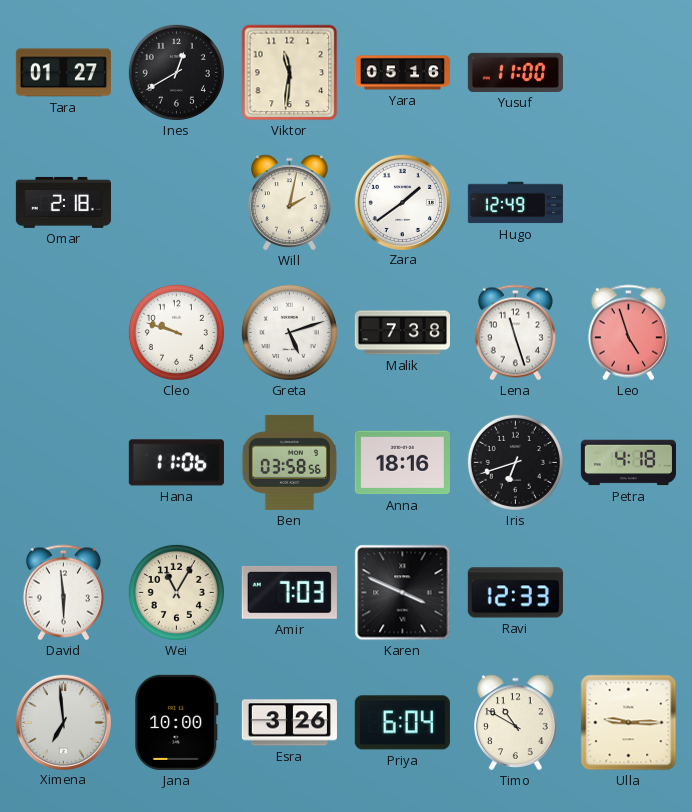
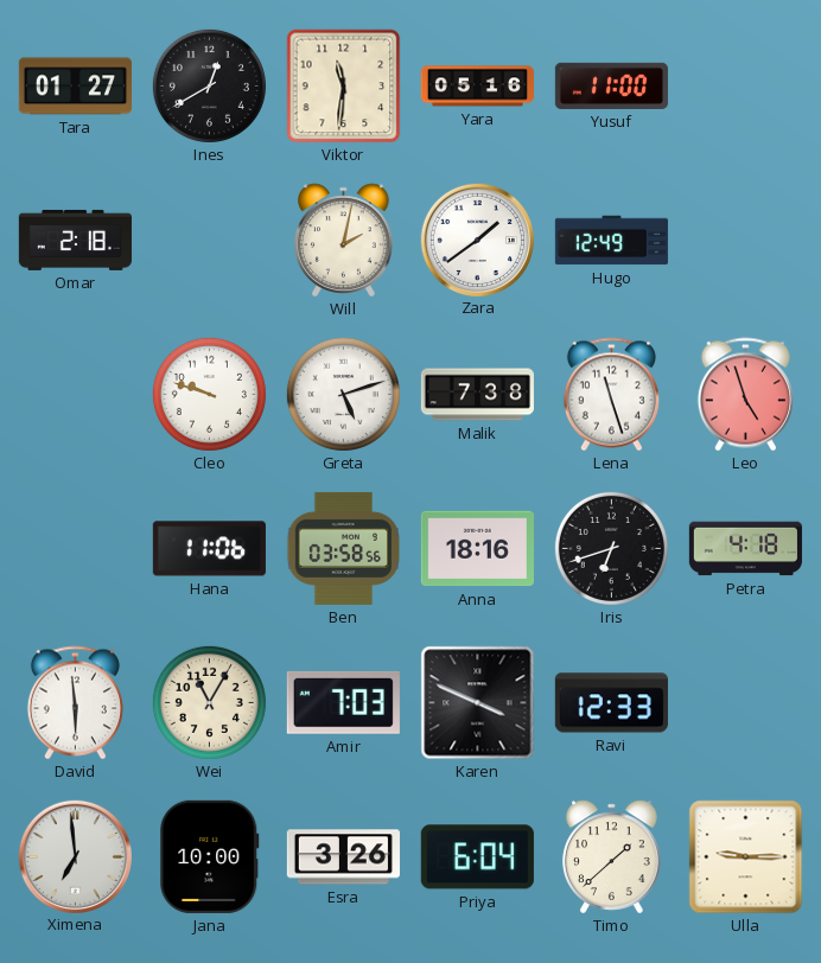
Timo: 10:50 -> 1:38
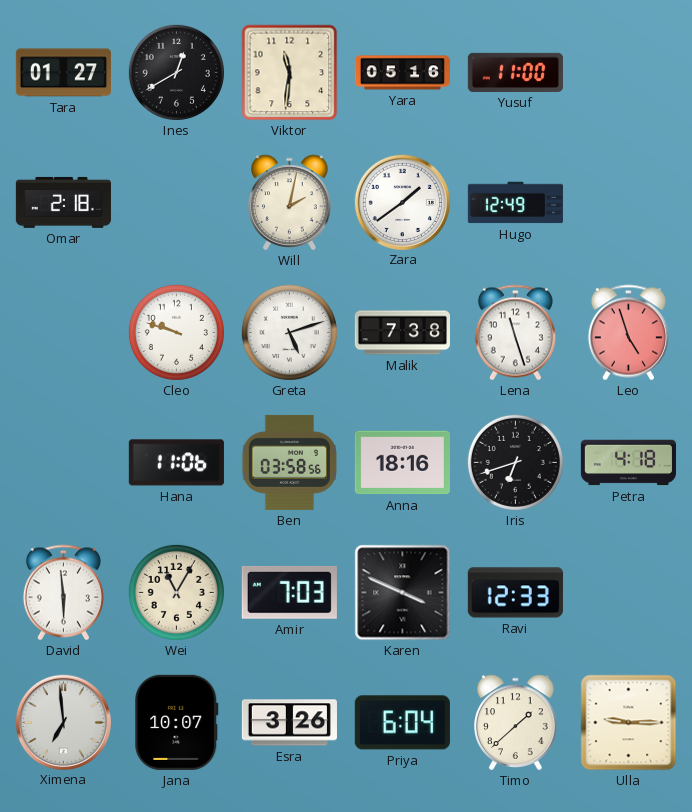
Jana: 10:00 -> 10:07
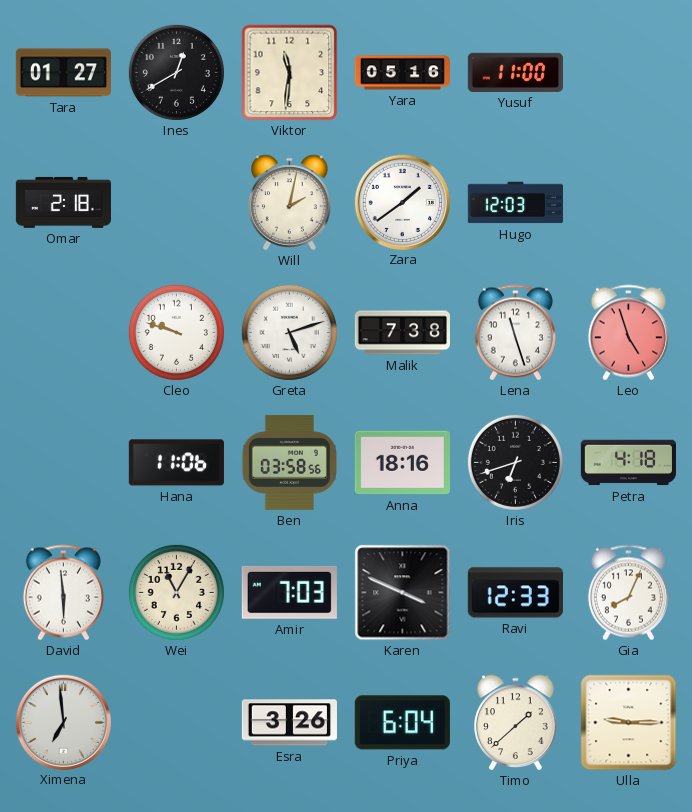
Hugo: 12:49 -> 12:03
Gia: none -> 8:04
Jana: 10:07 -> none
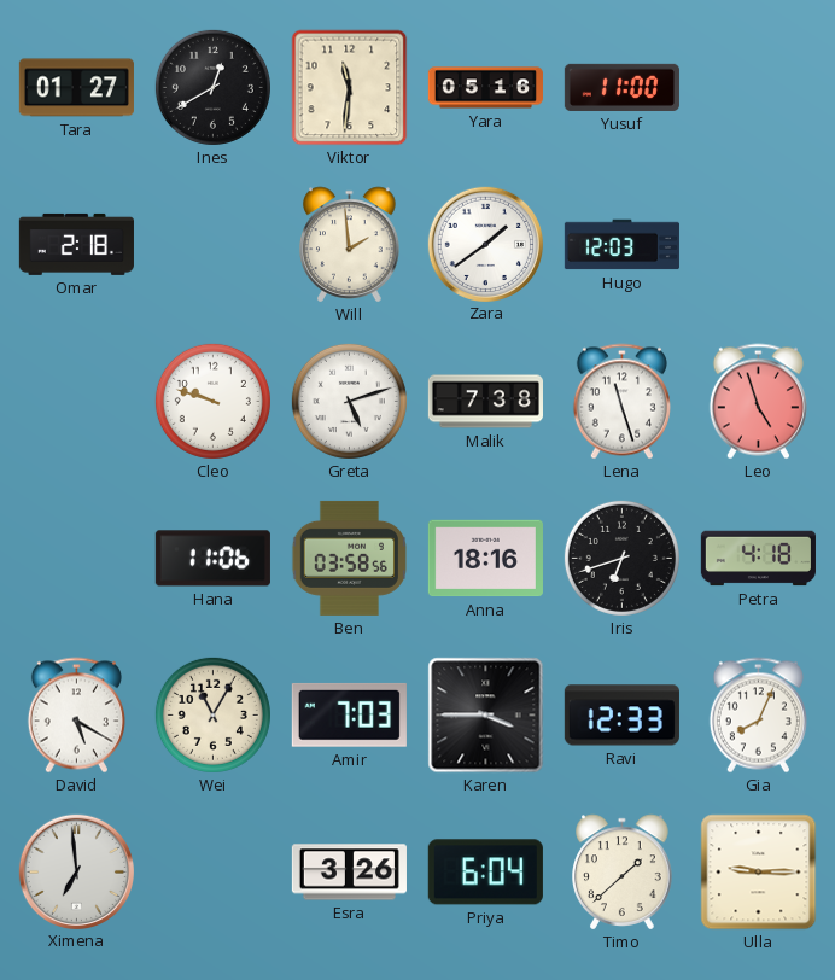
Will: 2:02 -> 1:59
David: 5:59 -> 5:20
Karen: 3:49 -> 3:45
